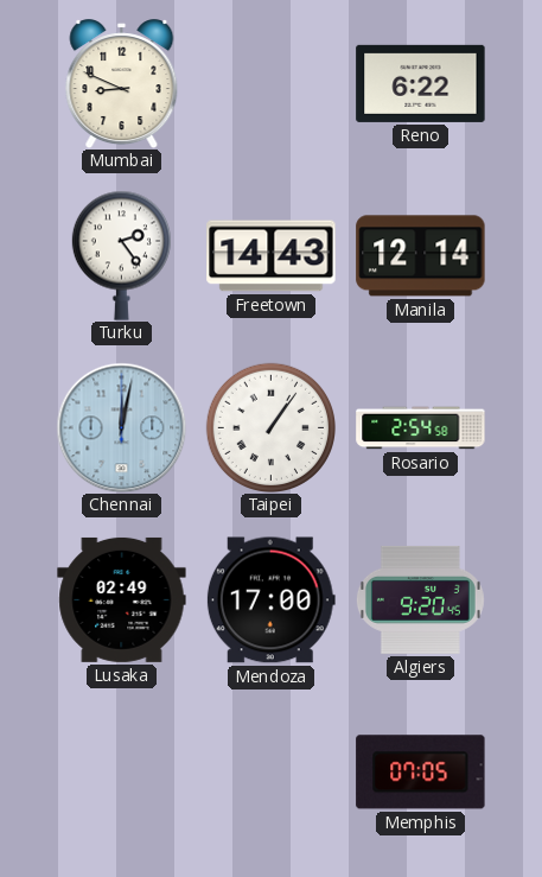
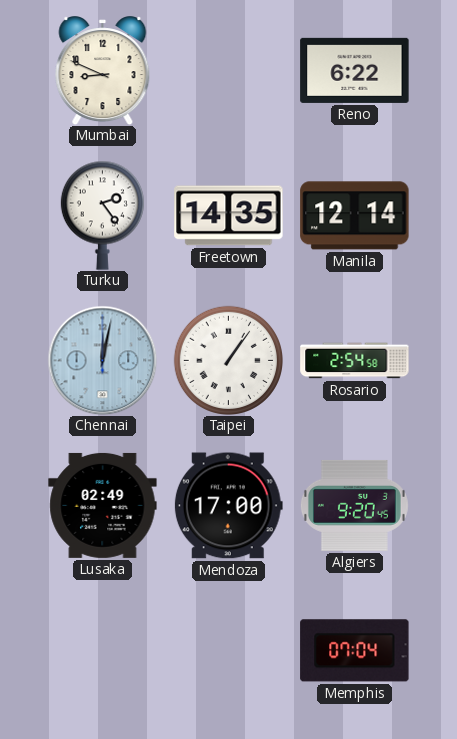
Freetown: 14:43 -> 14:35
Memphis: 07:05 -> 07:04
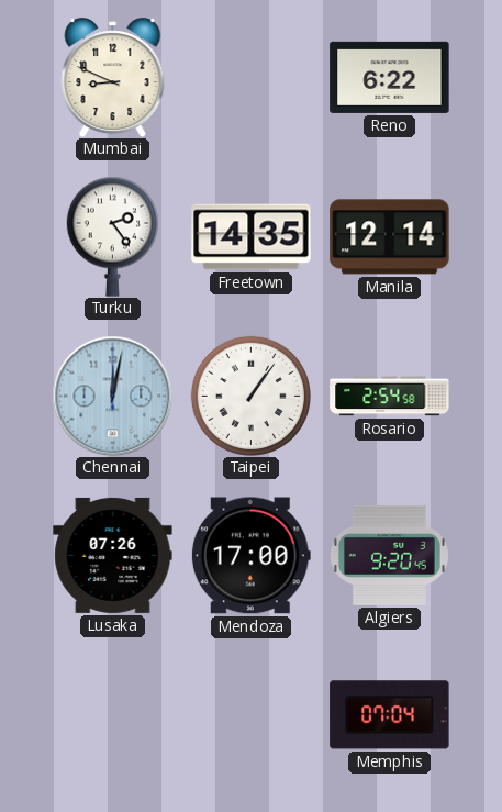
Lusaka: 02:49 -> 07:26
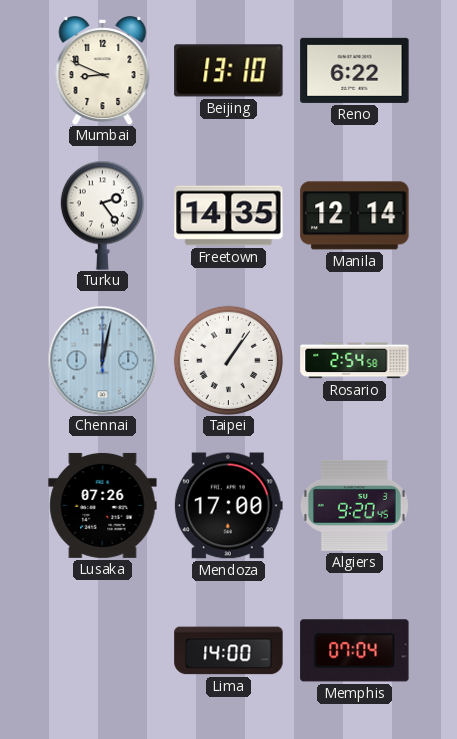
Beijing: none -> 13:10
Lima: none -> 14:00
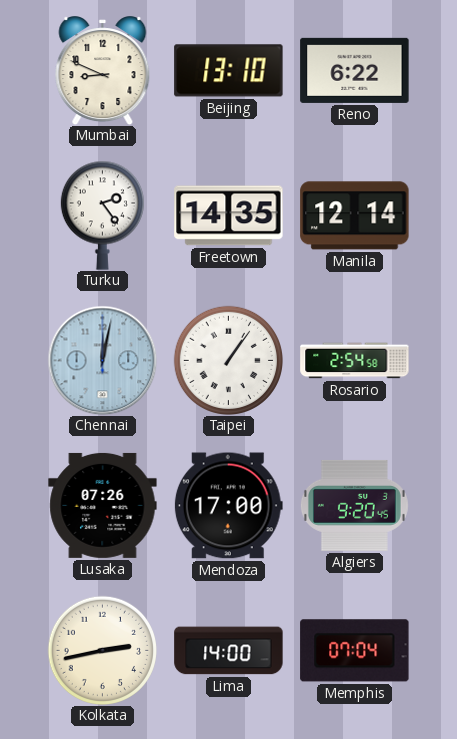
Kolkata: none -> 2:43
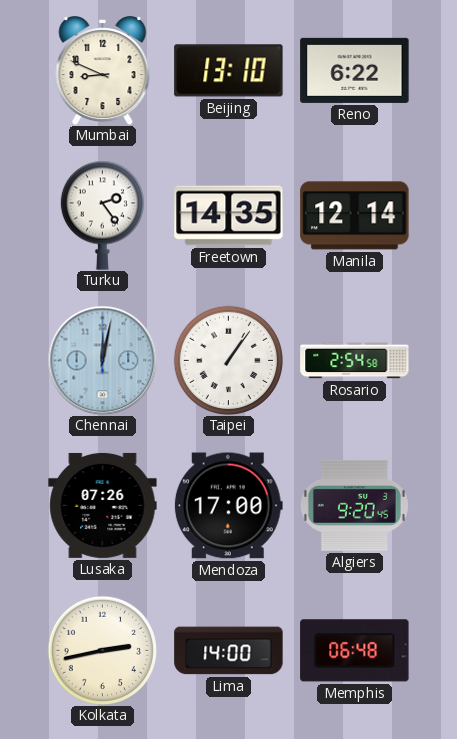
Memphis: 07:04 -> 06:48
